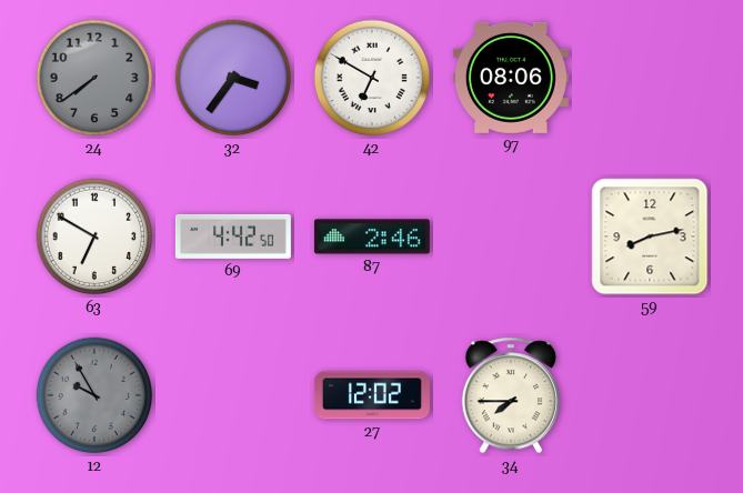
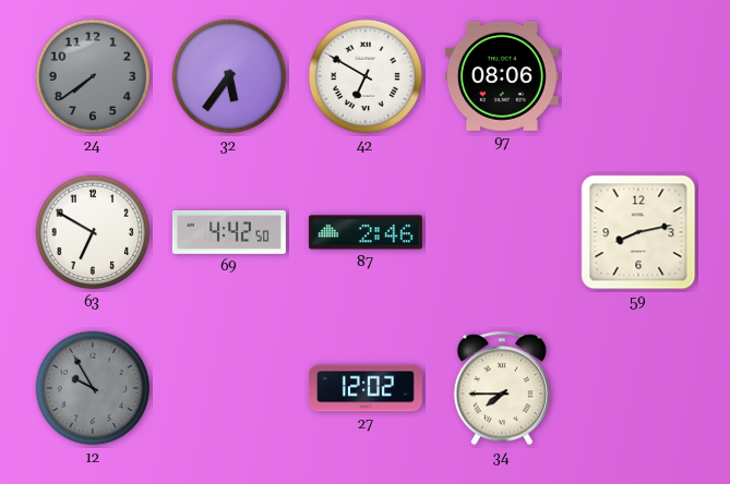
32: 3:36 -> 5:36
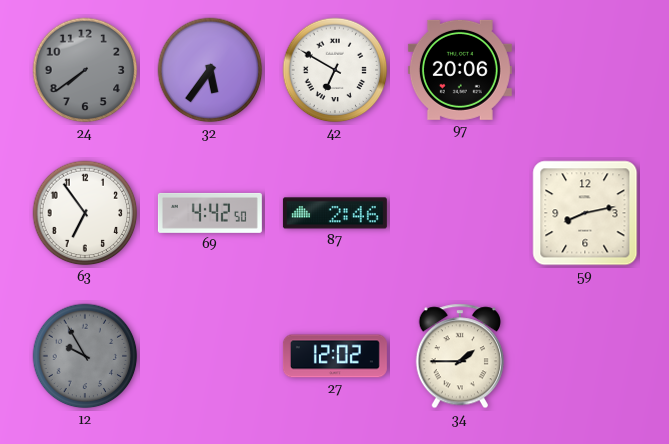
97: 08:06 -> 20:06
63: 6:50 -> 6:54
34: 7:45 -> 1:45
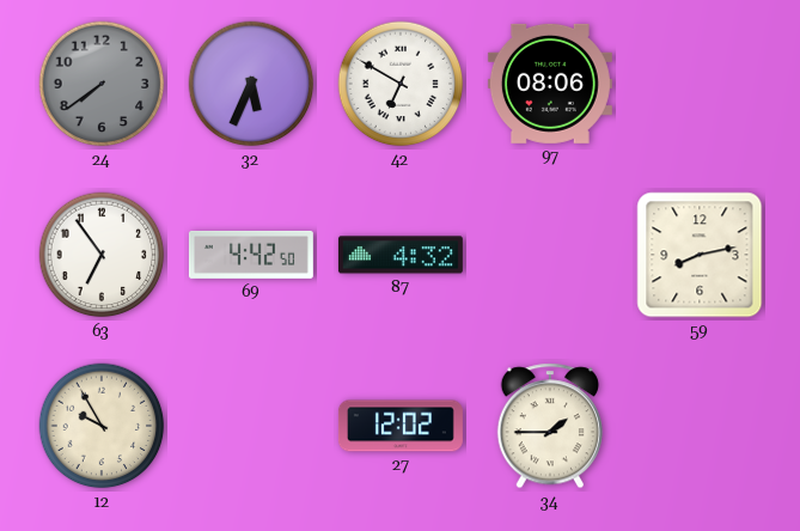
32: 5:36 -> 5:34
97: 20:06 -> 08:06
87: 2:46 -> 4:32
12 dial: grey -> cream
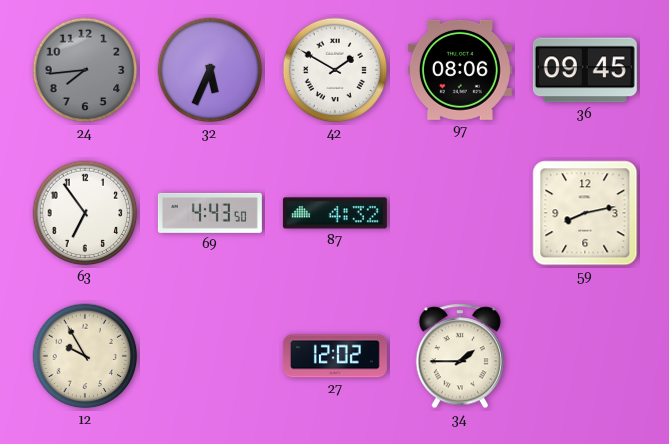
24: 7:39 -> 7:44
42: 6:50 -> 1:50
36: none -> 09:45
69: 4:42 -> 4:43
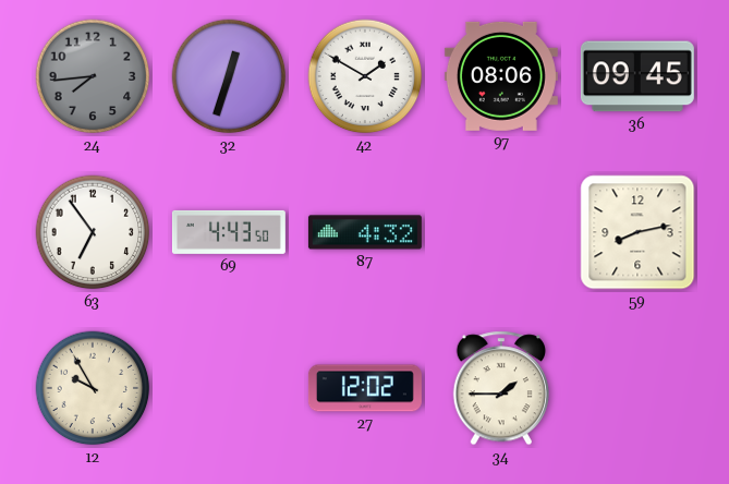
32: 5:34 -> 12:33
